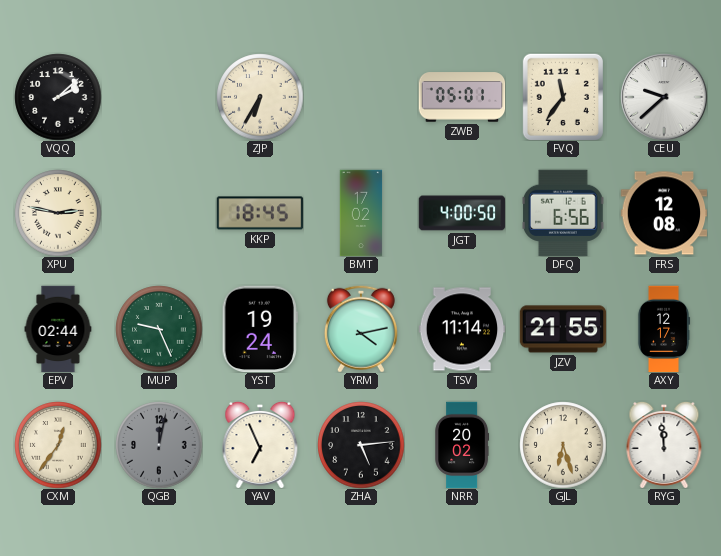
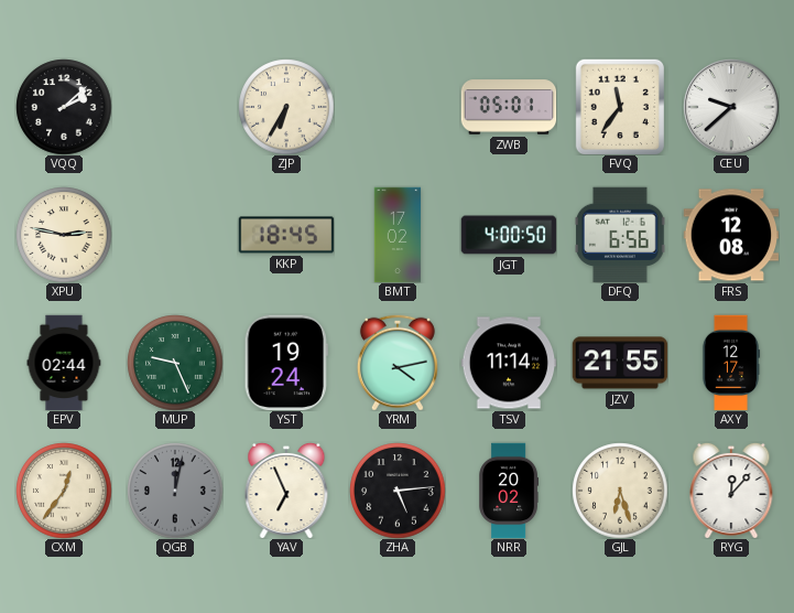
RYG: 11:59 -> 12:07
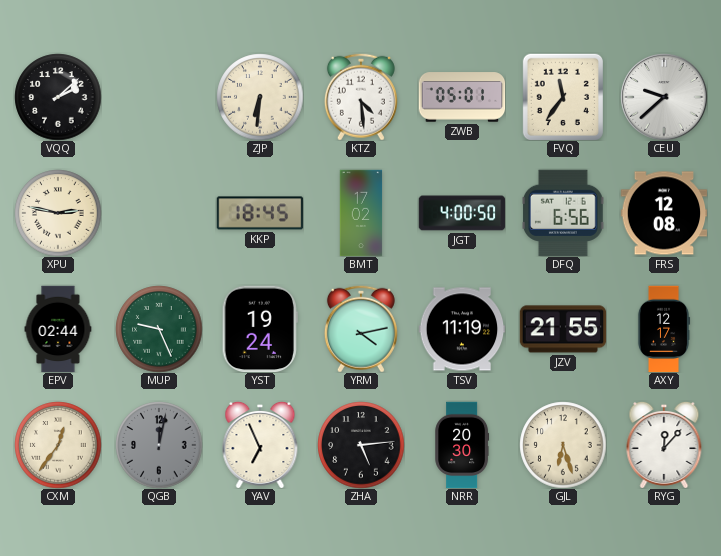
ZJP: 6:35 -> 6:31
KTZ: none -> 4:29
TSV: 11:14 -> 11:19
NRR: 20:02 -> 20:30
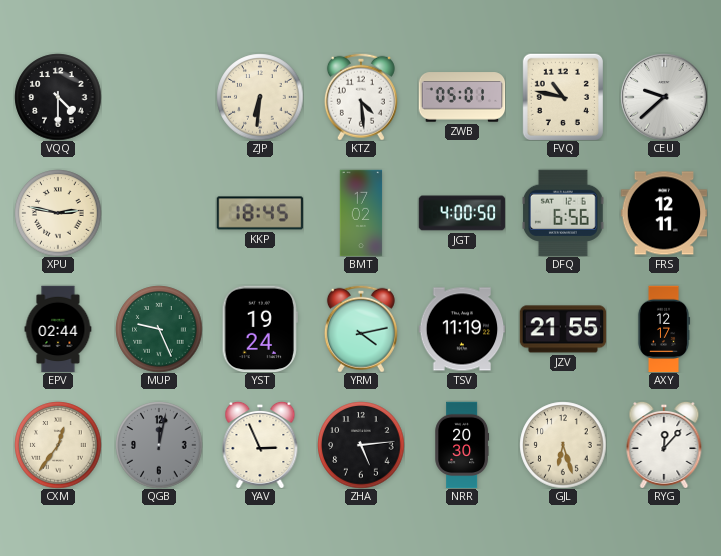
VQQ: 2:08 -> 4:30
FVQ: 11:36 -> 10:47
FRS: 12:08 -> 12:11
YAV: 6:56 -> 2:56
